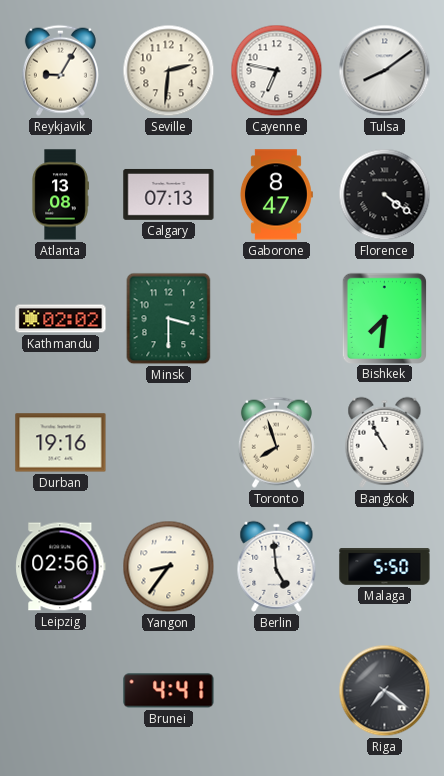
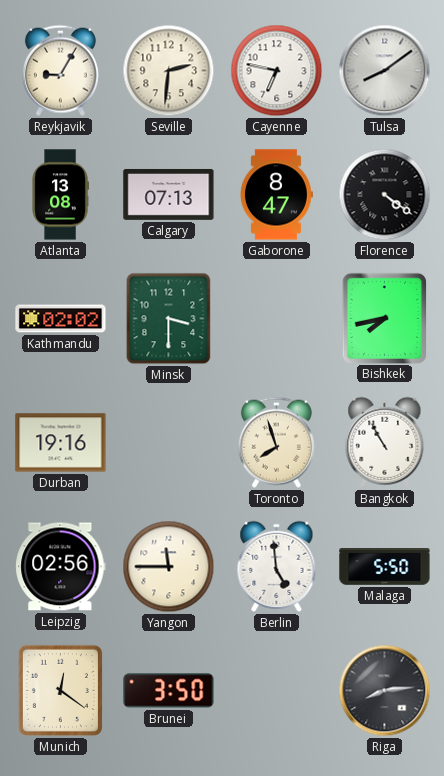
Bishkek: 7:31 -> 7:43
Yangon: 8:36 -> 11:45
Munich: none -> 12:21
Brunei: 4:41 -> 3:50
Riga: 7:21 -> 8:14
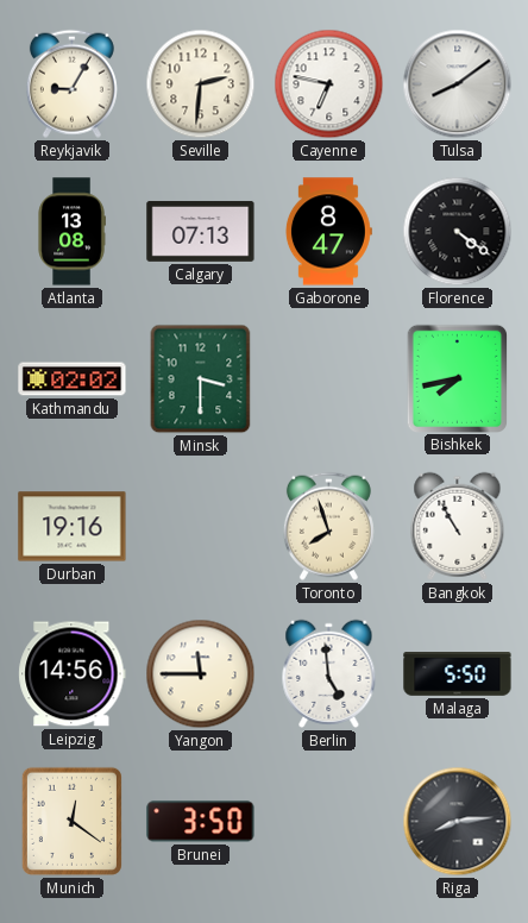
Leipzig: 02:56 -> 14:56
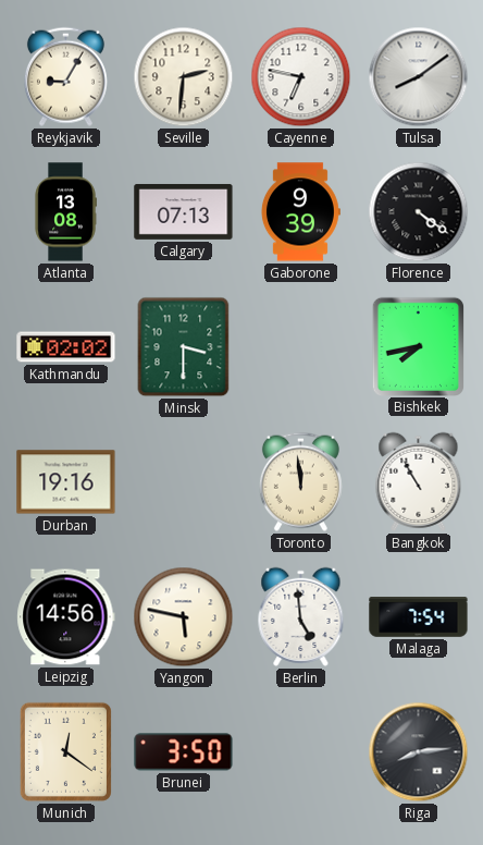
Gaborone: 8:47 -> 9:39
Toronto: 7:57 -> 11:59
Yangon: 11:45 -> 5:47
Malaga: 5:50 -> 7:54
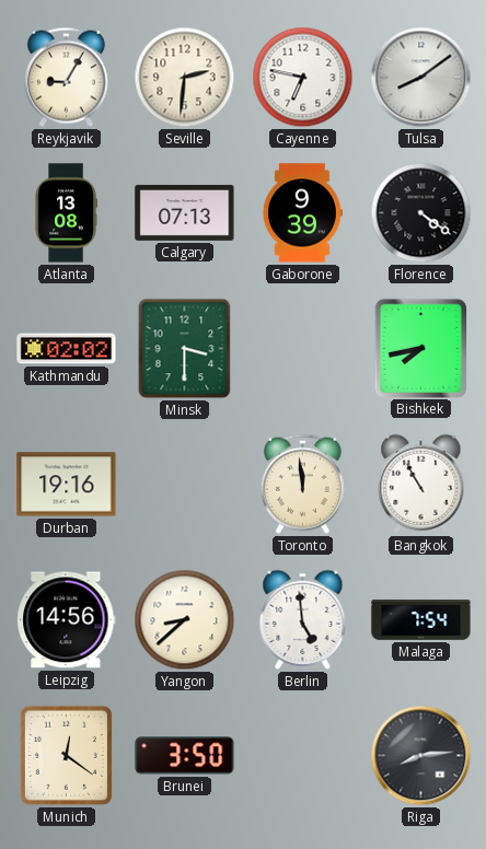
Yangon: 5:47 -> 8:38
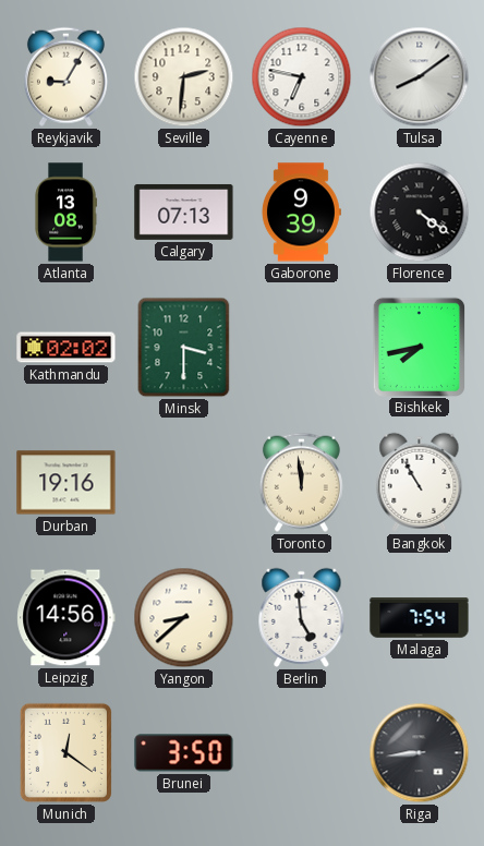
Riga: 8:14 -> 8:44
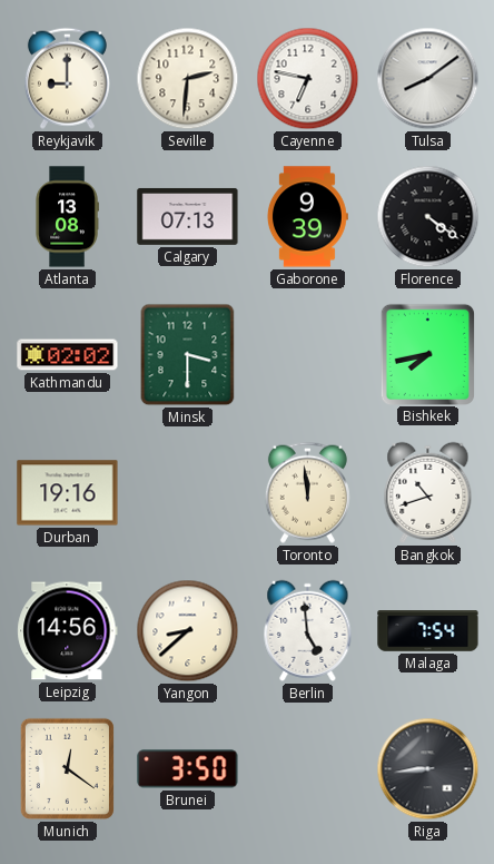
Reykjavik: 9:05 -> 9:00
Bangkok: 10:55 -> 10:42
